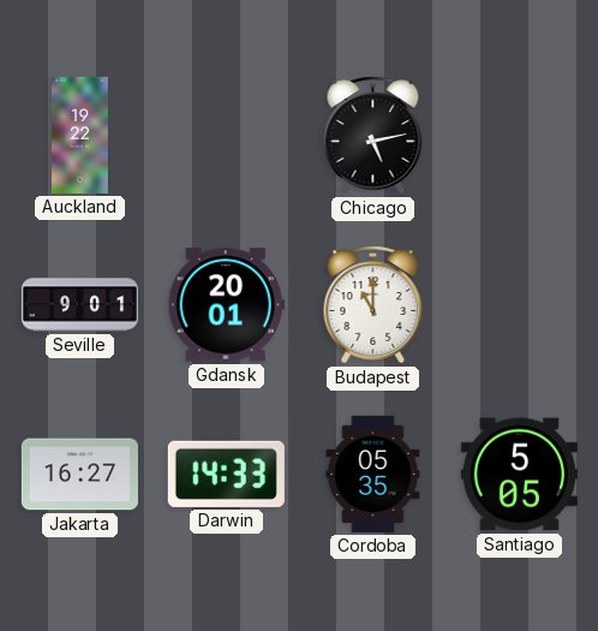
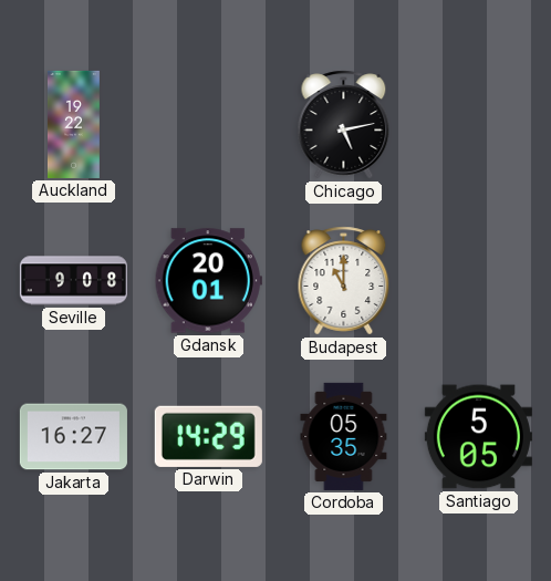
Seville: 9:01 -> 9:08
Darwin: 14:33 -> 14:29
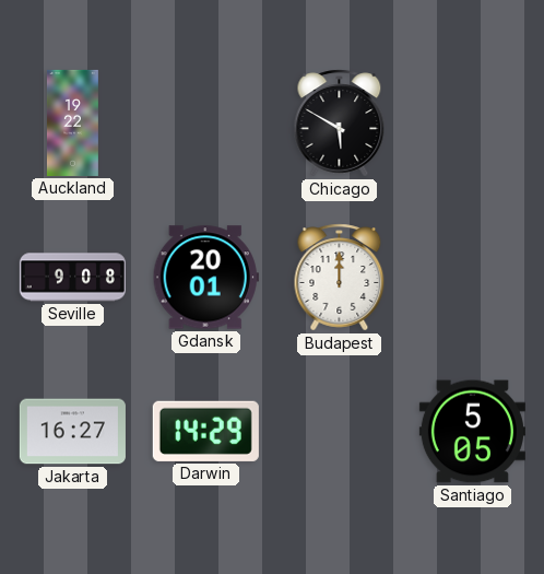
Chicago: 5:13 -> 5:50
Budapest: 11:00 -> 12:00
Cordoba: 05:35 -> none
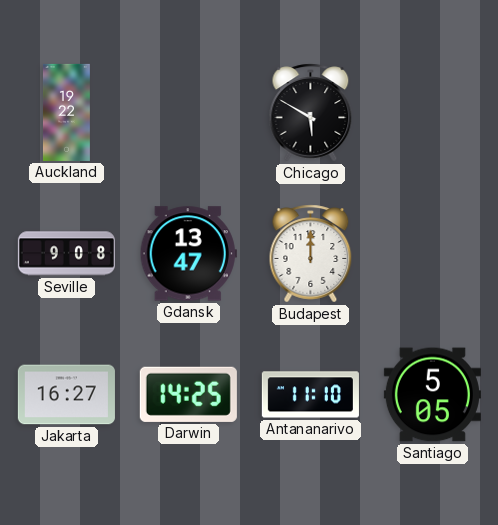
Gdansk: 20:01 -> 13:47
Darwin: 14:29 -> 14:25
Antananarivo: none -> 11:10
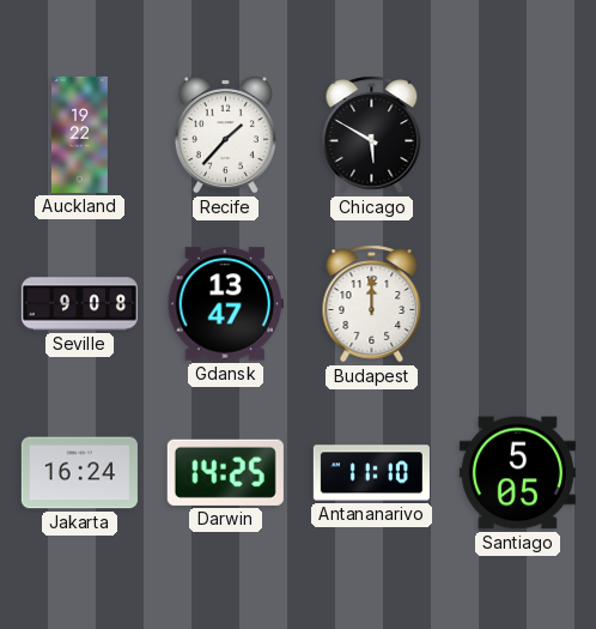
Recife: none -> 1:37
Jakarta: 16:27 -> 16:24
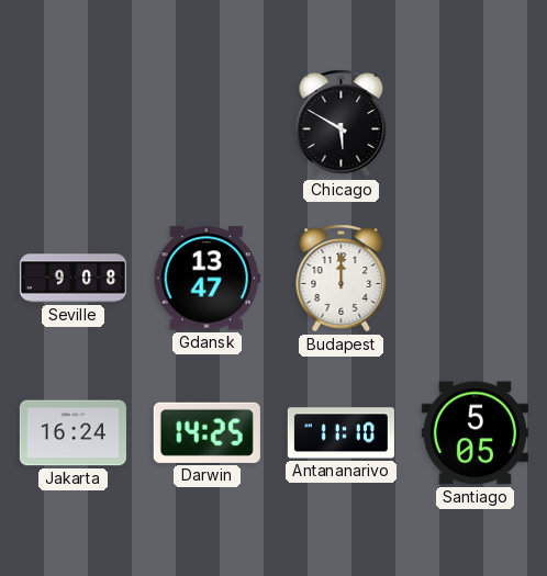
Auckland: 19:22 -> none
Recife: 1:37 -> none
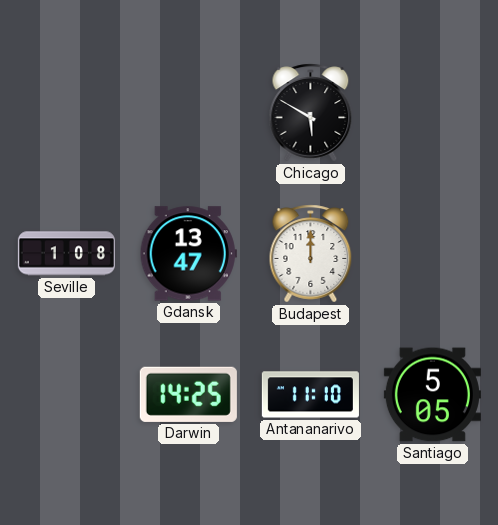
Seville: 9:08 -> 1:08
Jakarta: 16:24 -> none
